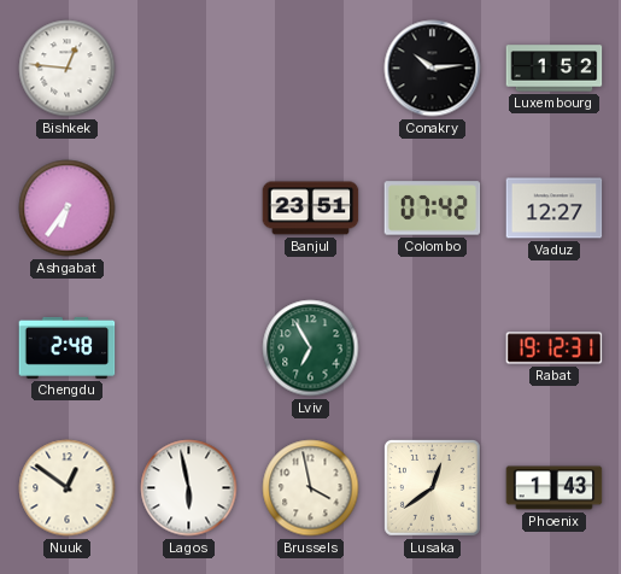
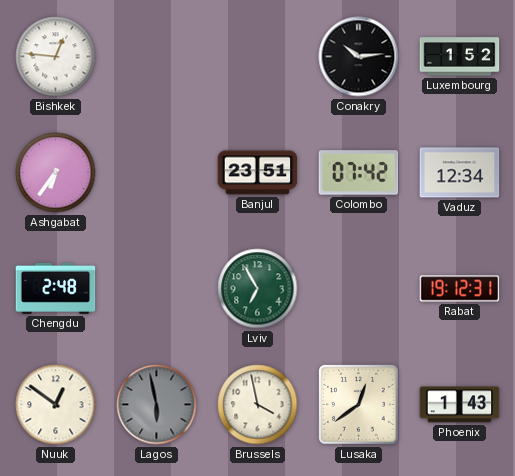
Vaduz: 12:27 -> 12:34
Lagos dial: white -> grey
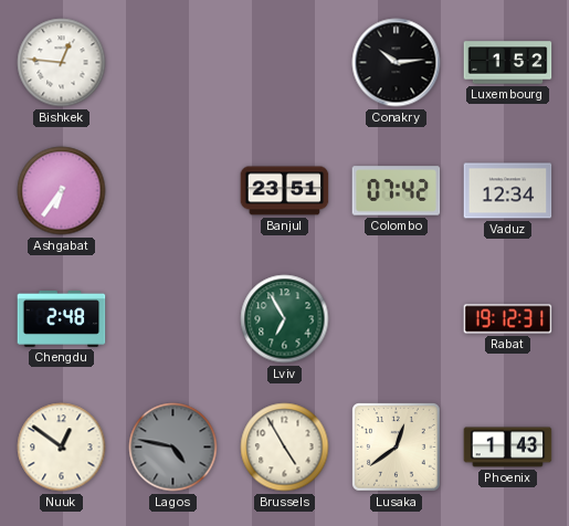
Lagos: 5:58 -> 4:47
Brussels: 3:58 -> 4:55
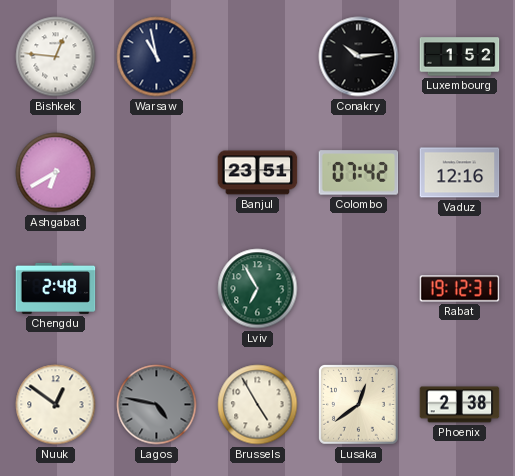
Warsaw: none -> 10:58
Ashgabat: 6:36 -> 6:40
Vaduz: 12:34 -> 12:16
Phoenix: 1:43 -> 2:38
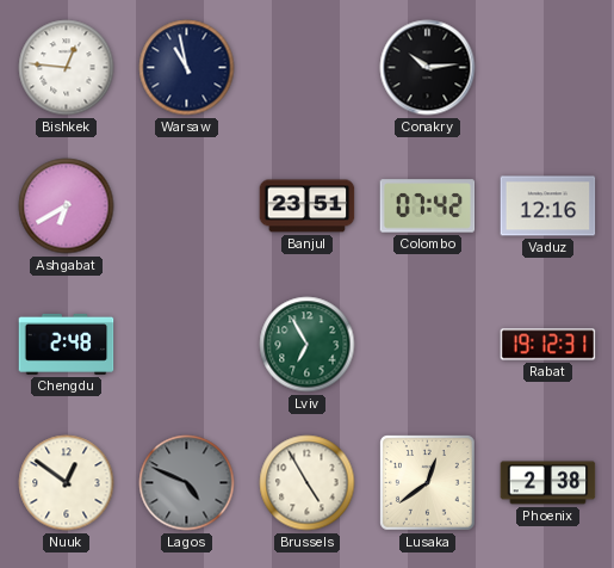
Luxembourg: 1:52 -> none
Lagos: 4:47 -> 4:49
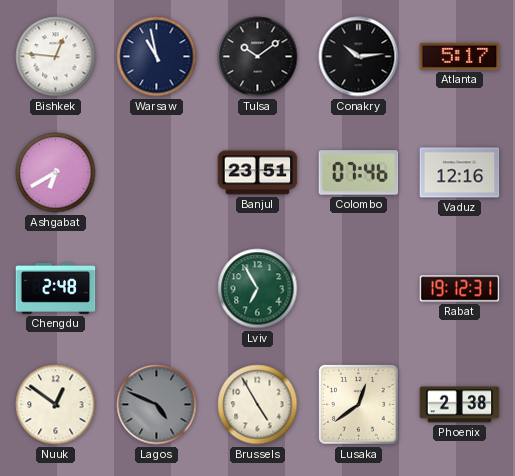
Tulsa: none -> 10:09
Atlanta: none -> 5:17
Colombo: 07:42 -> 07:46
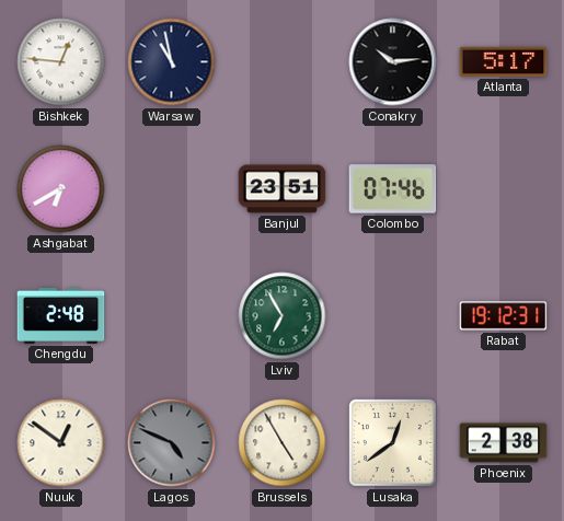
Tulsa: 10:09 -> none
Vaduz: 12:16 -> none
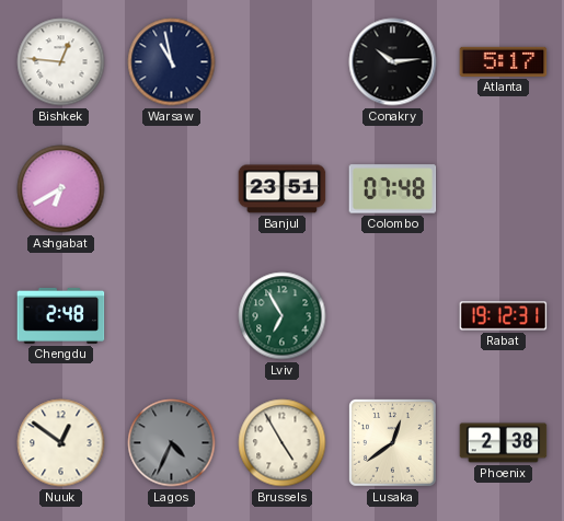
Colombo: 07:46 -> 07:48
Lagos: 4:49 -> 4:34
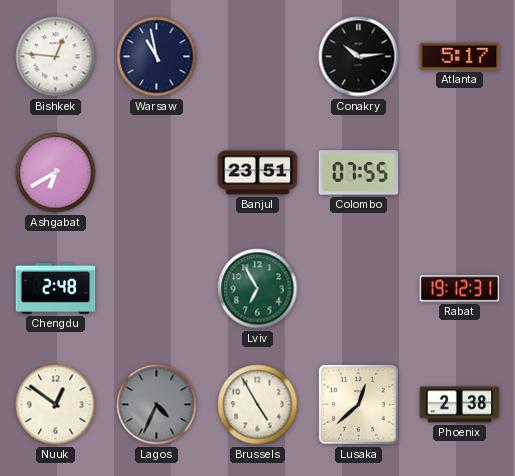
Colombo: 07:48 -> 07:55
Lusaka: 12:39 -> 12:38
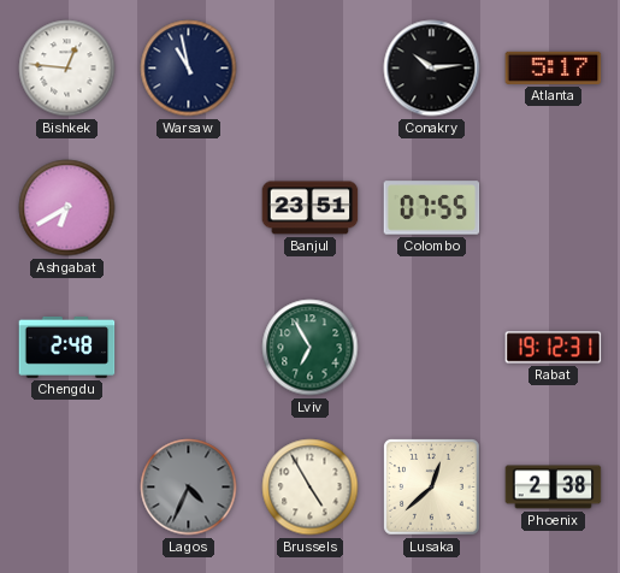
Nuuk: 12:51 -> none
